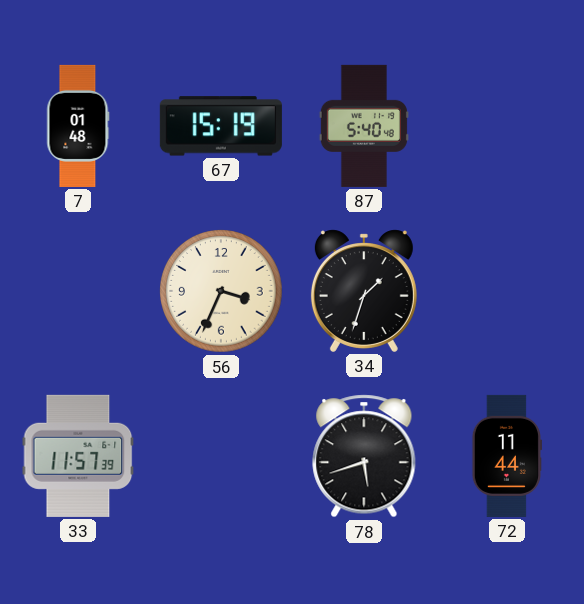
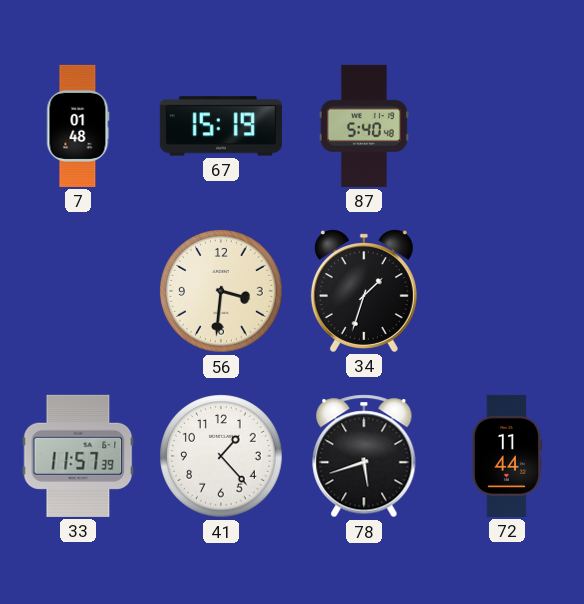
56: 3:34 -> 3:31
41: none -> 1:23
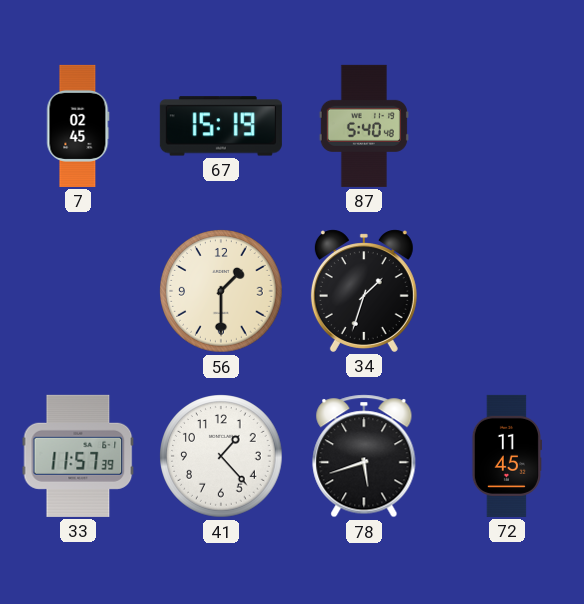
7: 01:48 -> 02:45
56: 3:31 -> 1:30
72: 11:44 -> 11:45
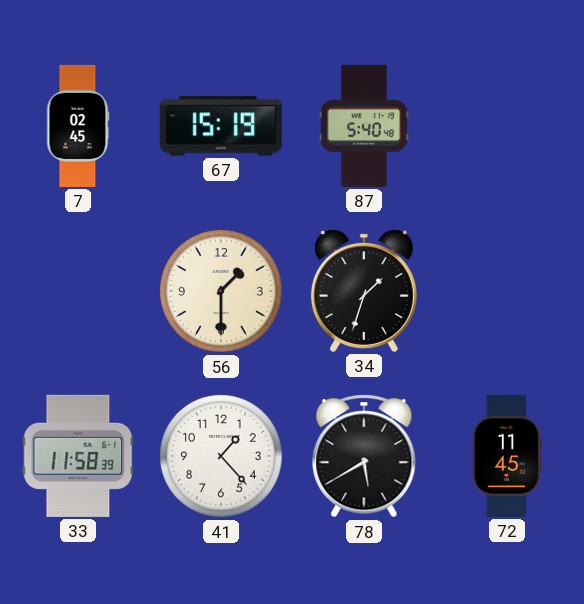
33: 11:57 -> 11:58
78: 5:42 -> 5:40
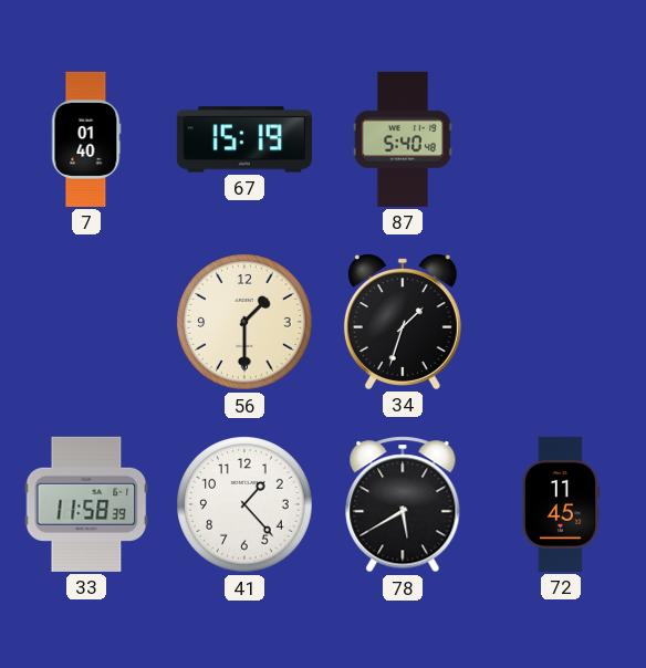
7: 02:45 -> 01:40
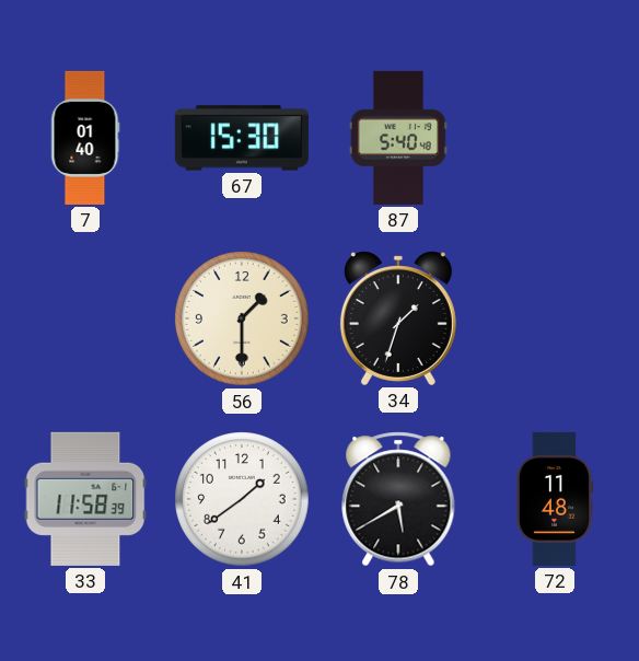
67: 15:19 -> 15:30
41: 1:23 -> 1:39
72: 11:45 -> 11:48
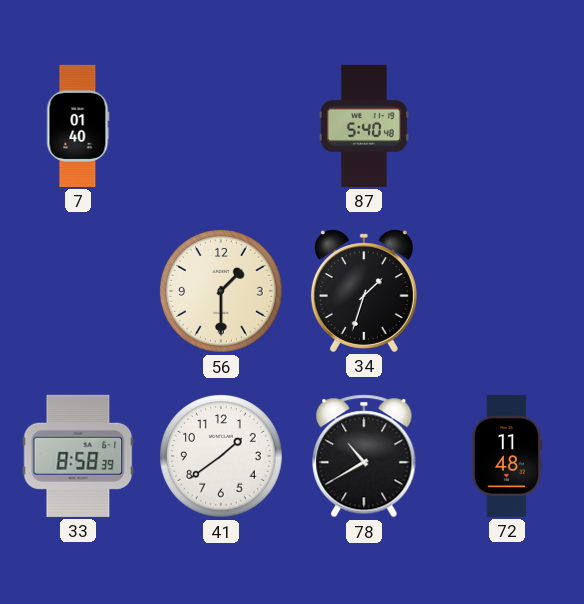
67: 15:30 -> none
33: 11:58 -> 8:58
78: 5:40 -> 10:40
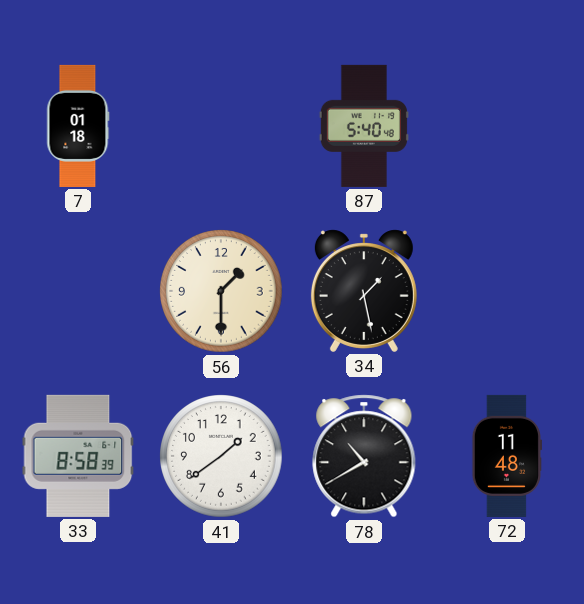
7: 01:40 -> 01:18
34: 1:33 -> 1:28
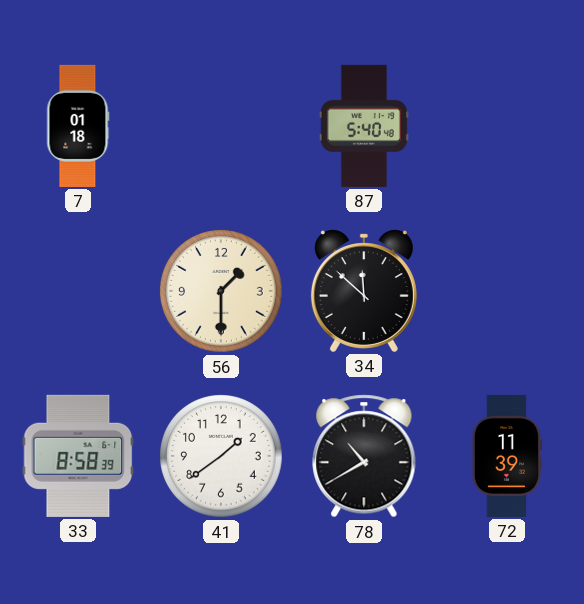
34: 1:28 -> 11:52
72: 11:48 -> 11:39
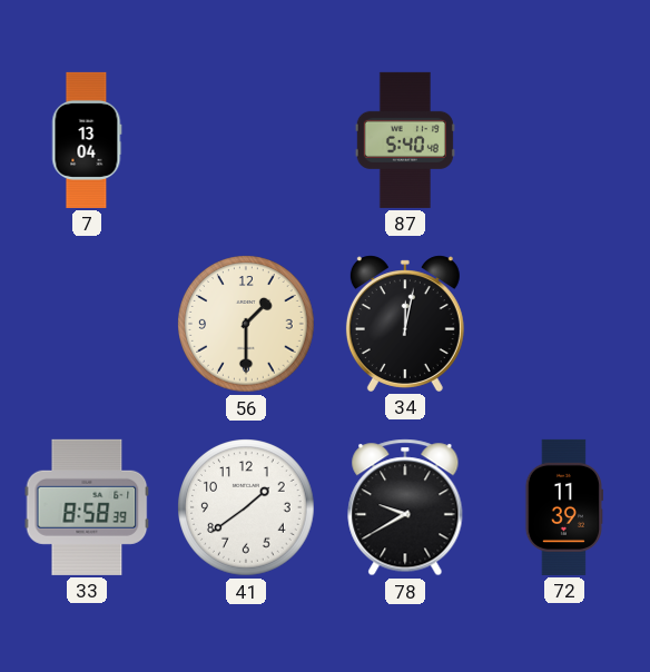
7: 01:18 -> 13:04
34: 11:52 -> 12:02
78: 10:40 -> 9:40
